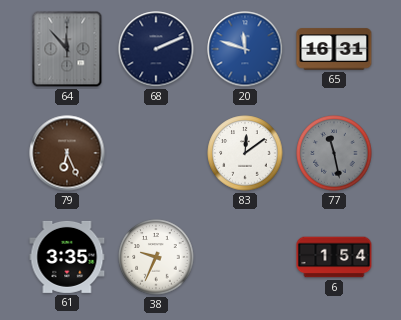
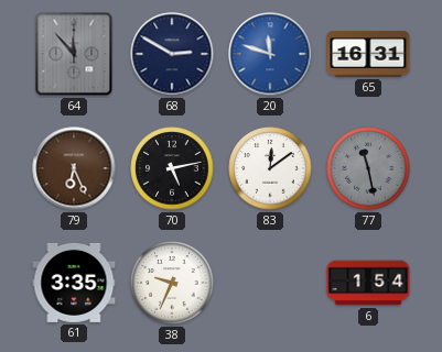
68: 2:11 -> 2:50
70: none -> 5:13
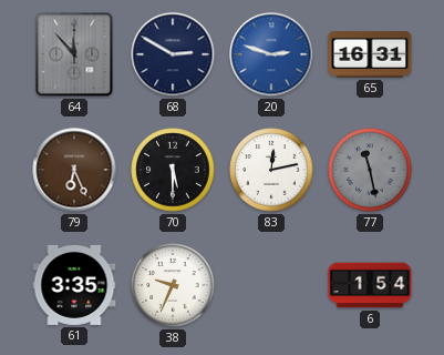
20: 11:48 -> 2:48
70: 5:13 -> 5:30
83: 12:09 -> 12:13
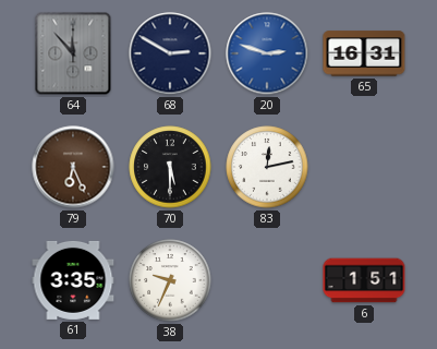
77: 11:28 -> none
6: 1:54 -> 1:51
